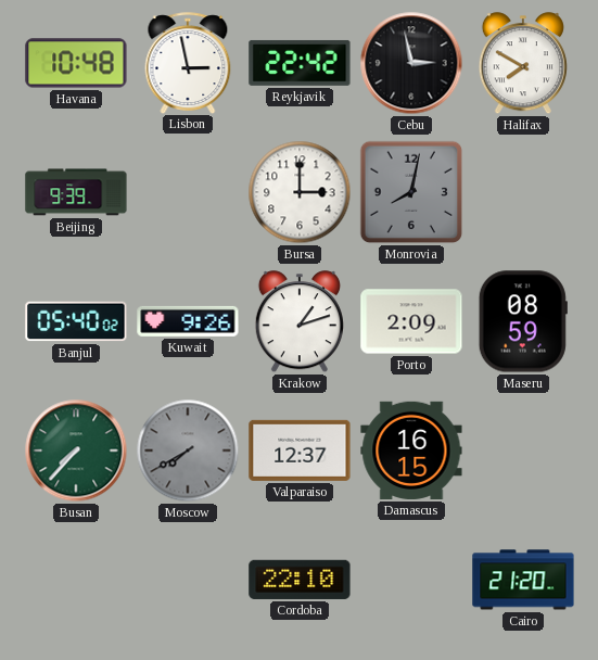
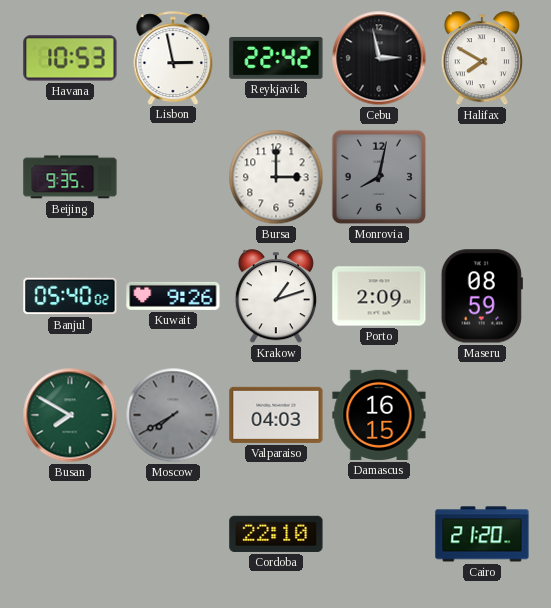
Havana: 10:48 -> 10:53
Beijing: 9:39 -> 9:35
Busan: 7:37 -> 7:50
Valparaiso: 12:37 -> 04:03
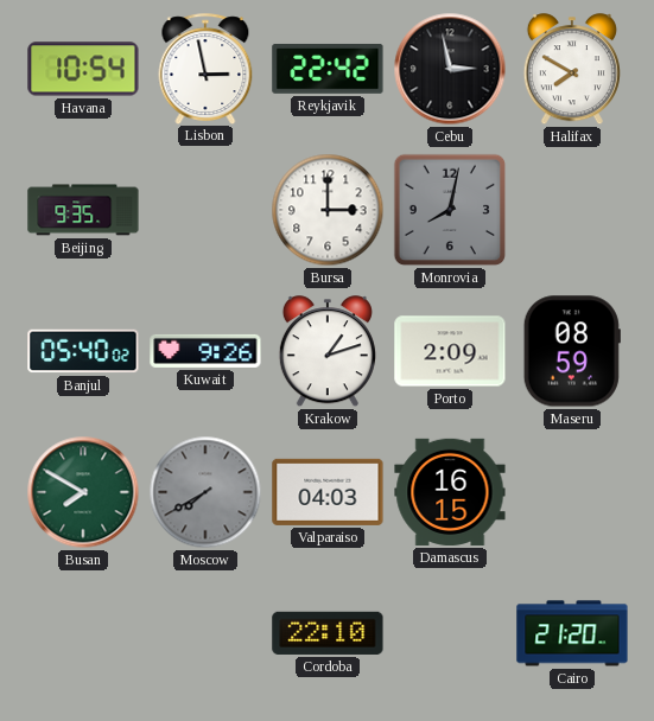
Havana: 10:53 -> 10:54
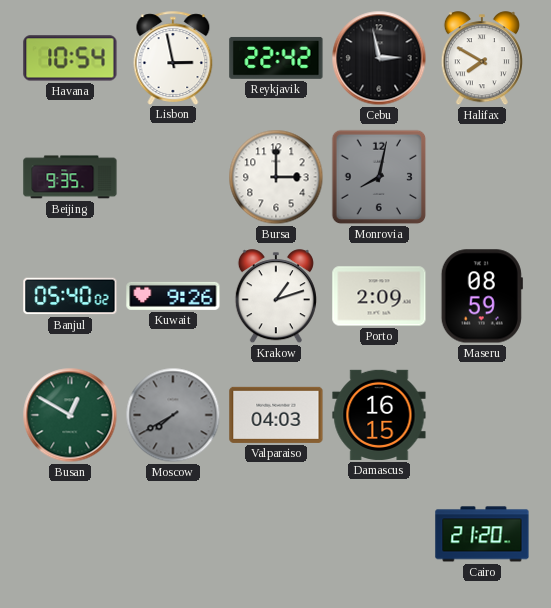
Busan: 7:50 -> 12:50
Cordoba: 22:10 -> none
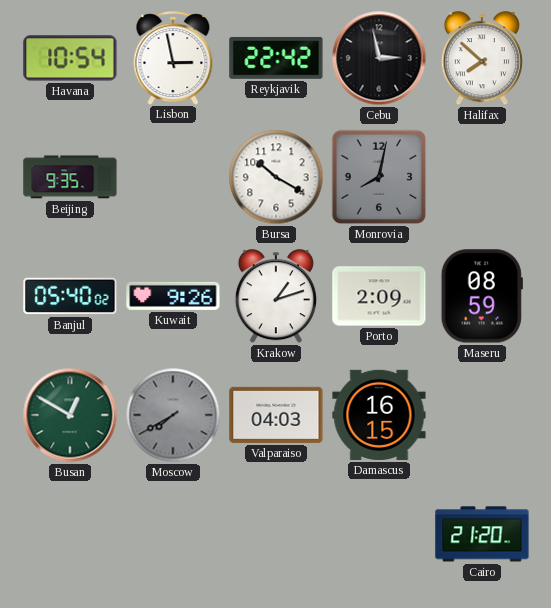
Halifax: 7:50 -> 7:52
Bursa: 3:00 -> 10:20
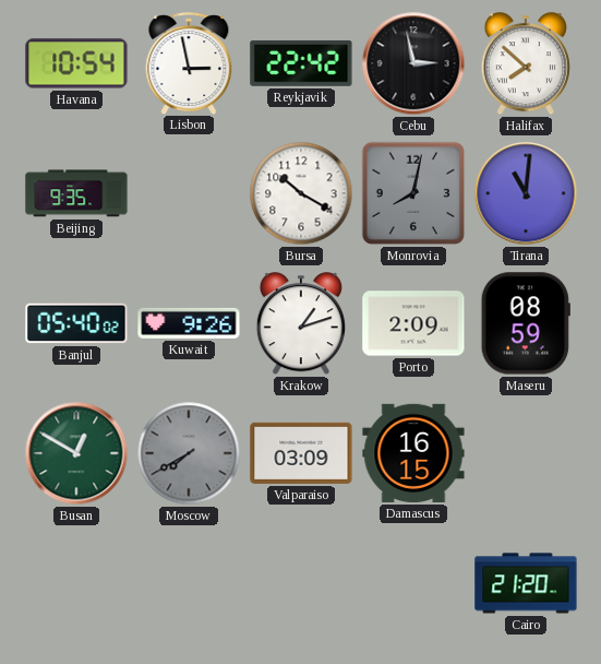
Tirana: none -> 11:01
Valparaiso: 04:03 -> 03:09
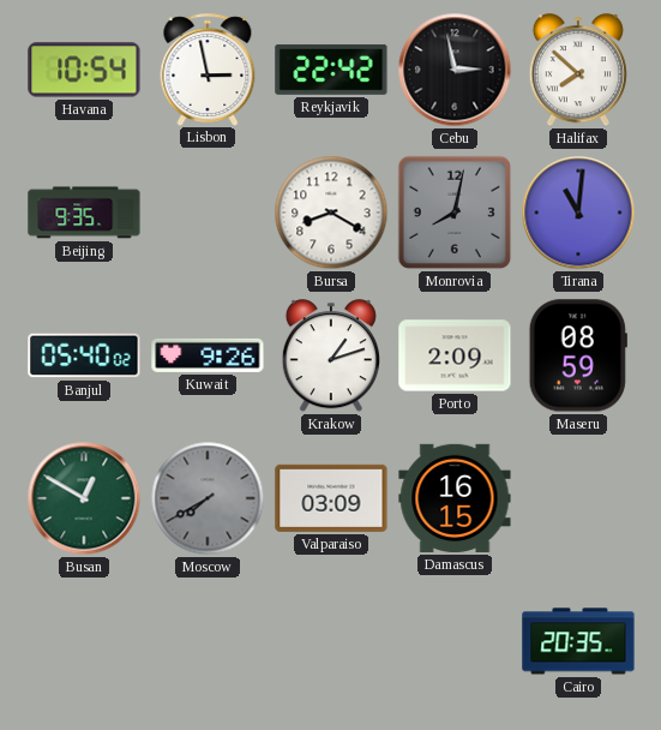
Bursa: 10:20 -> 8:20
Cairo: 21:20 -> 20:35
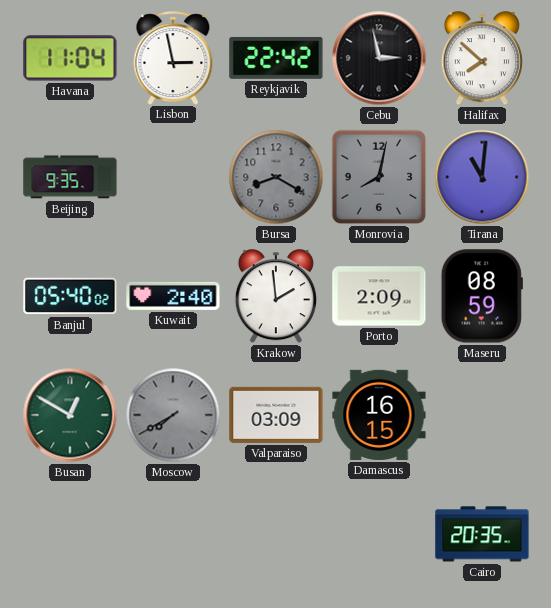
Havana: 10:54 -> 11:04
Bursa dial: white -> grey
Kuwait: 9:26 -> 2:40
Krakow: 1:12 -> 1:59
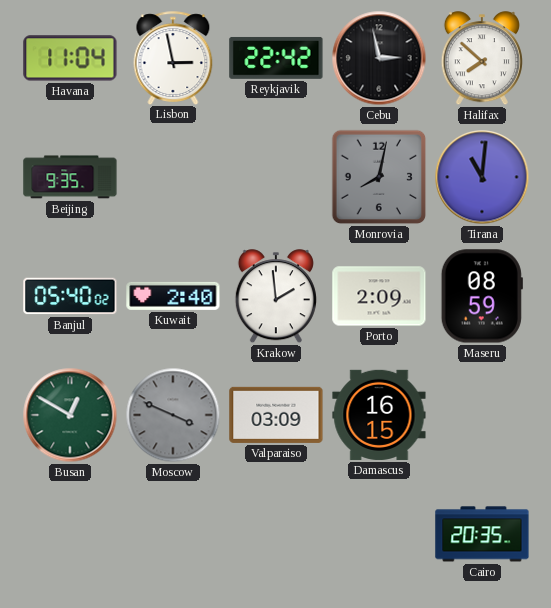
Bursa: 8:20 -> none
Moscow: 7:40 -> 3:49
